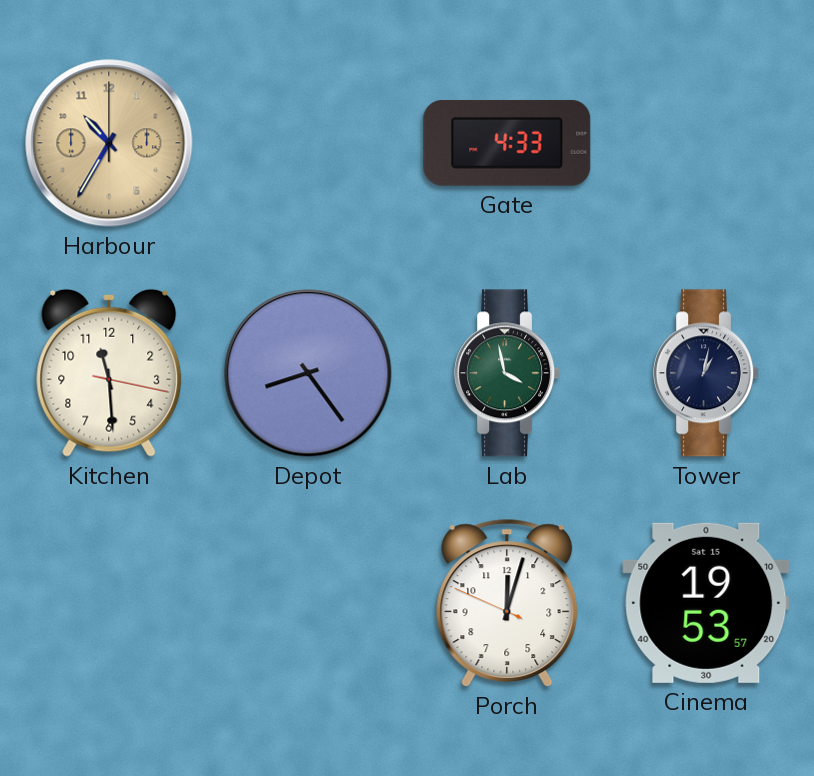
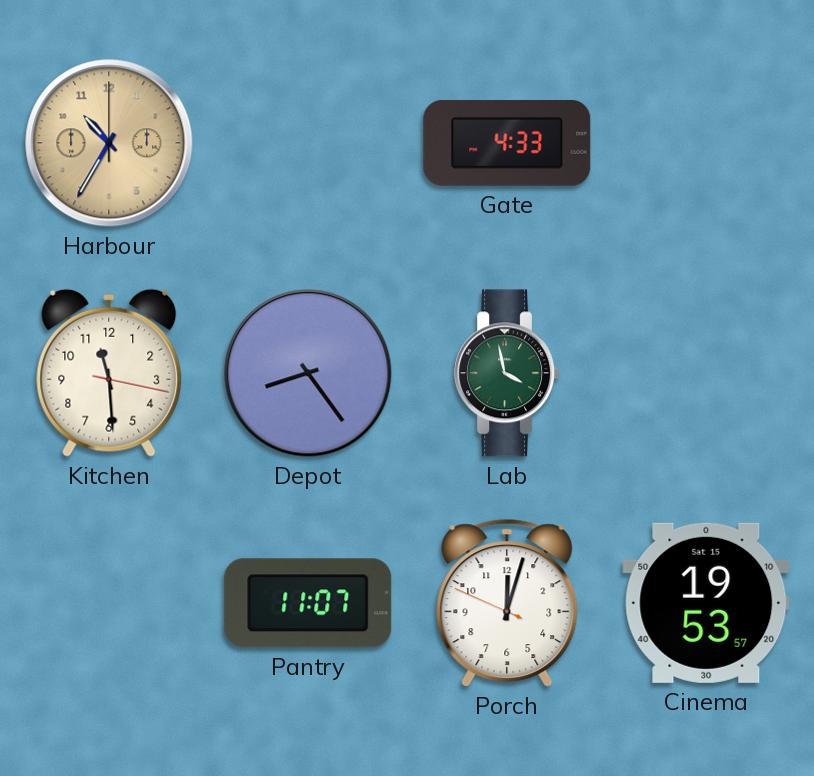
Tower: 1:02 -> none
Pantry: none -> 11:07
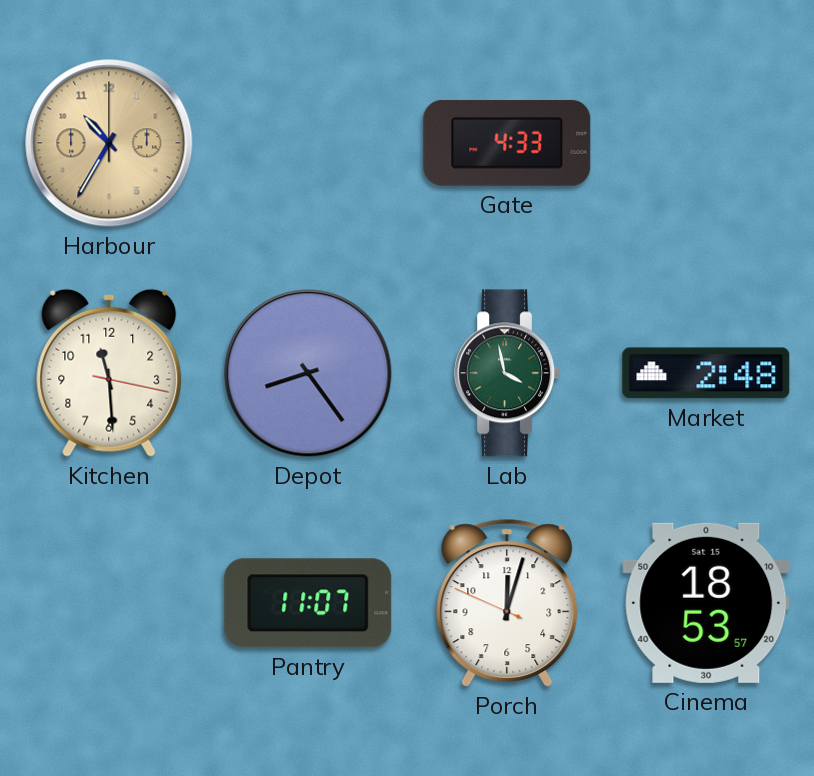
Market: none -> 2:48
Cinema: 19:53 -> 18:53
